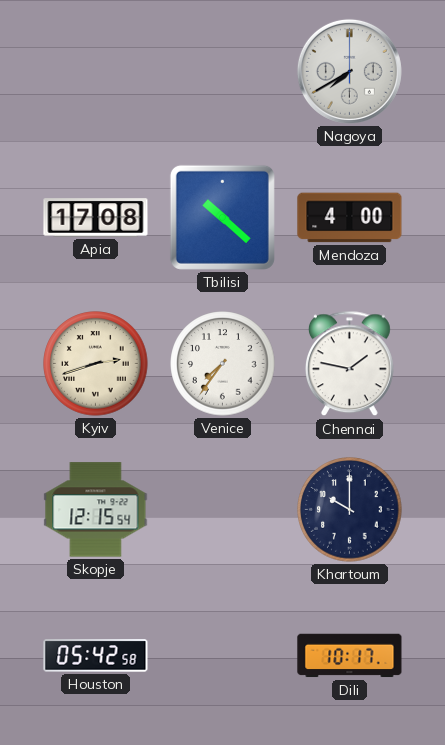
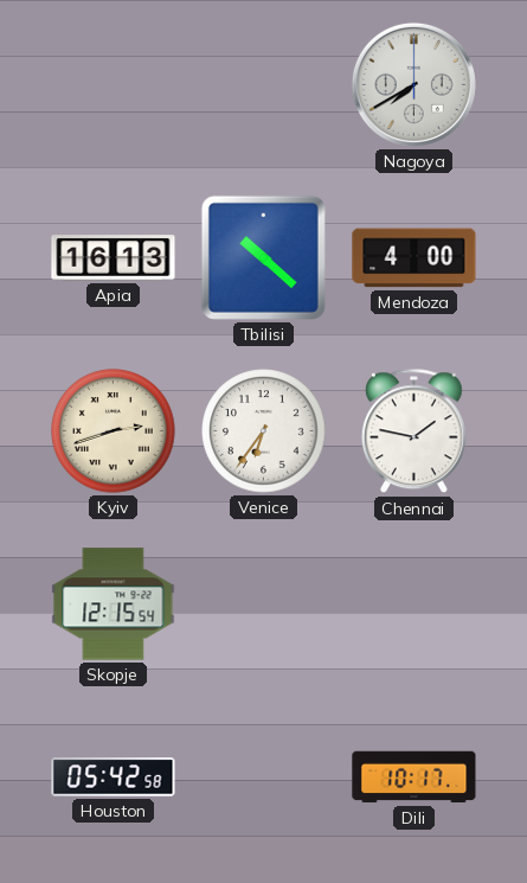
Apia: 17:08 -> 16:13
Venice: 7:36 -> 6:36
Khartoum: 10:00 -> none
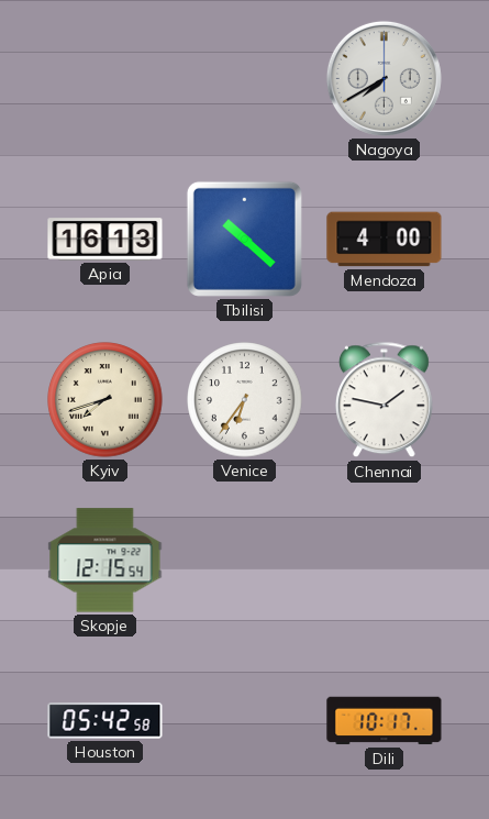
Kyiv: 2:42 -> 7:42
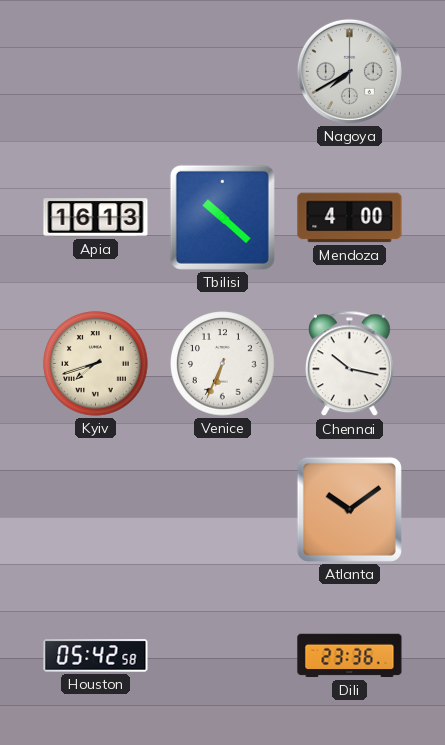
Venice: 6:36 -> 6:34
Chennai: 1:47 -> 10:17
Skopje: 12:15 -> none
Atlanta: none -> 10:09
Dili: 10:17 -> 23:36
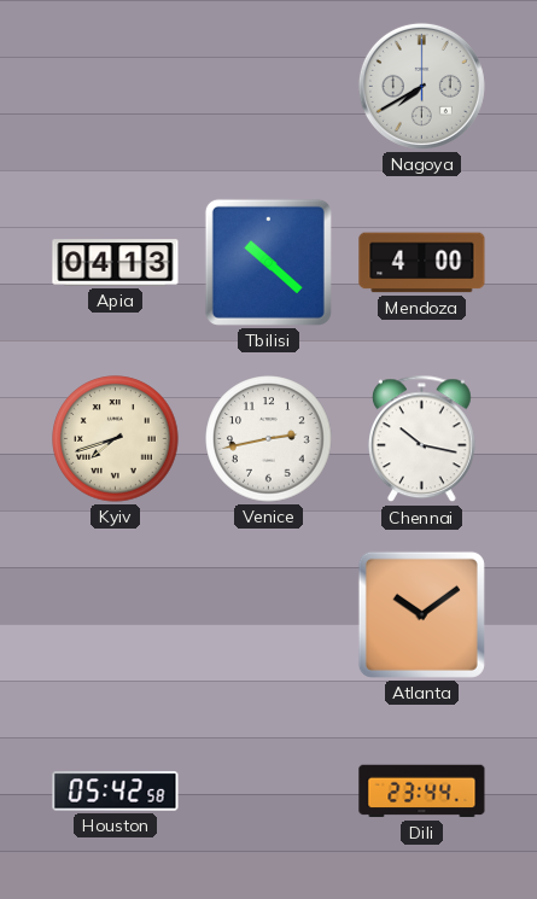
Apia: 16:13 -> 04:13
Venice: 6:34 -> 2:43
Dili: 23:36 -> 23:44
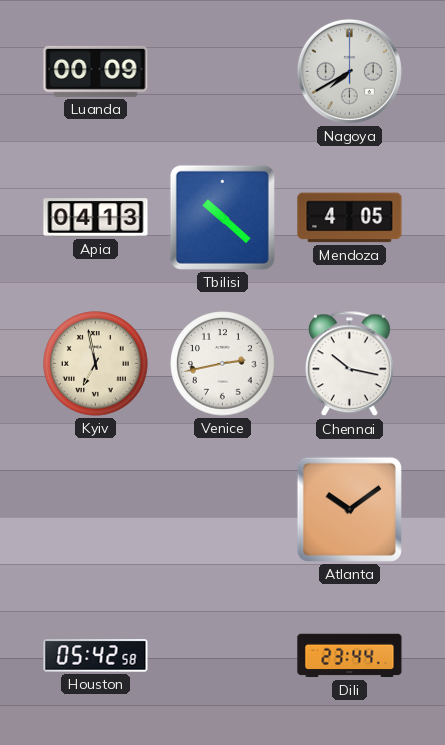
Luanda: none -> 00:09
Mendoza: 4:00 -> 4:05
Kyiv: 7:42 -> 6:58
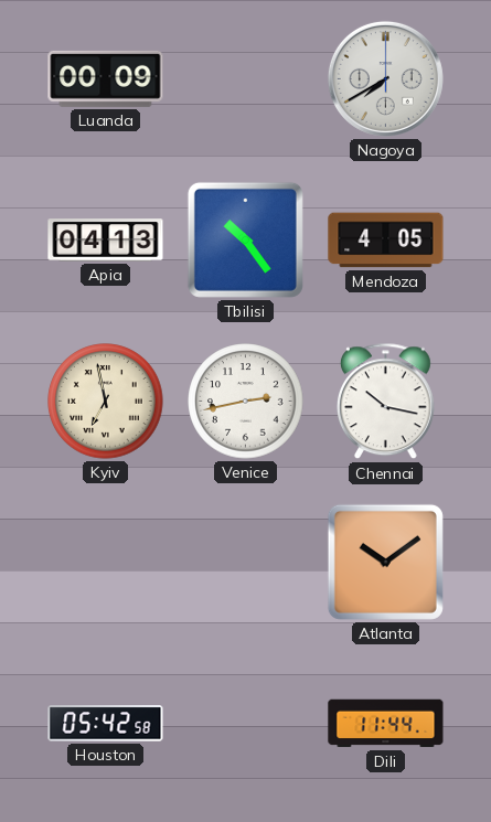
Tbilisi: 10:22 -> 10:24
Dili: 23:44 -> 11:44
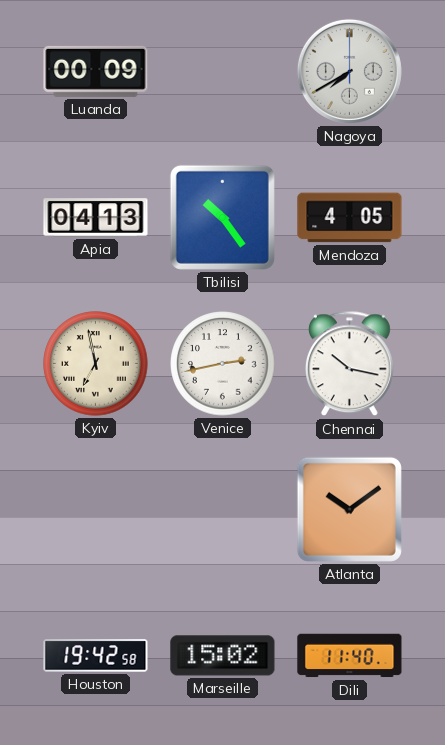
Houston: 05:42 -> 19:42
Marseille: none -> 15:02
Dili: 11:44 -> 11:40
